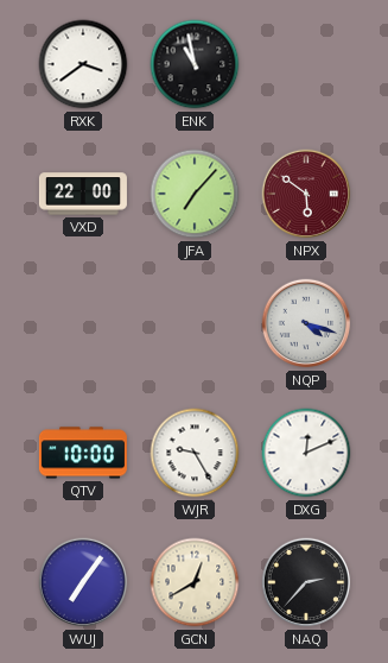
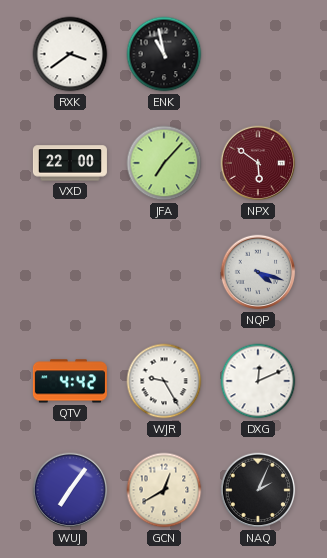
QTV: 10:00 -> 4:42
NAQ: 2:37 -> 2:04
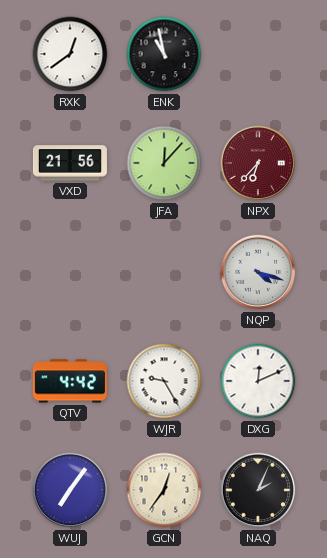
RXK: 3:39 -> 12:39
VXD: 22:00 -> 21:56
JFA: 7:07 -> 12:07
NPX: 5:51 -> 6:37
GCN: 12:40 -> 12:36
